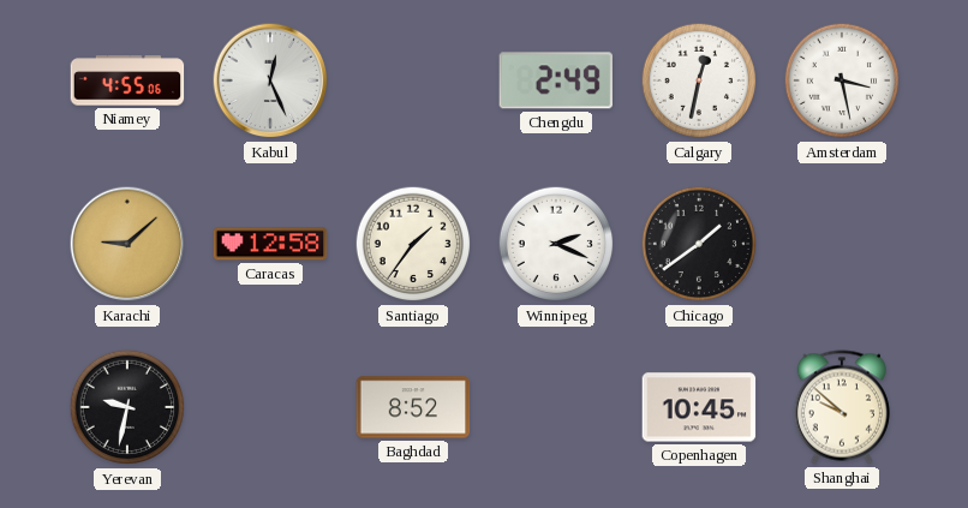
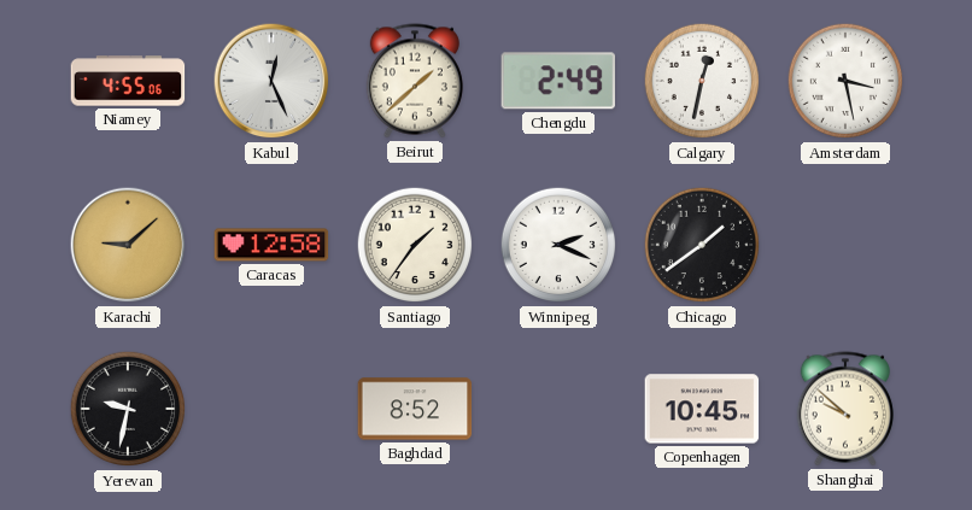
Beirut: none -> 1:38
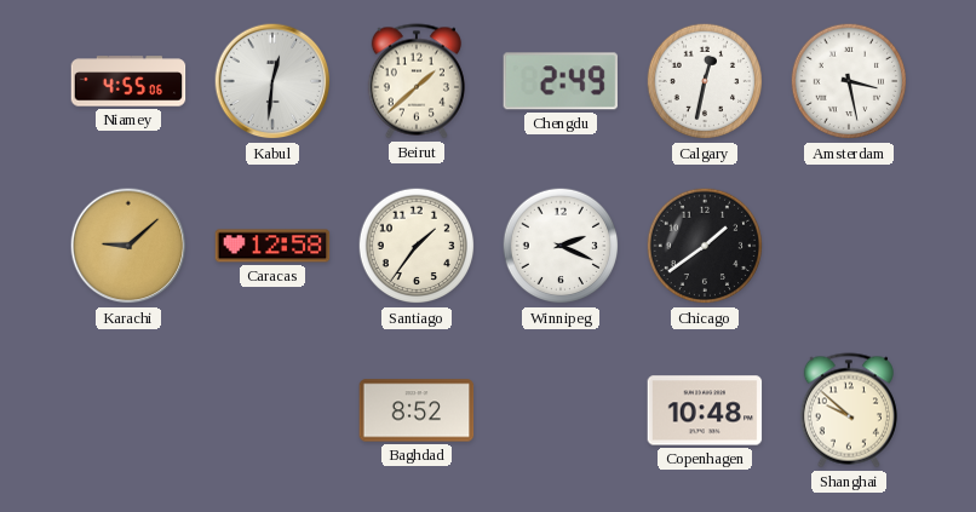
Kabul: 12:26 -> 12:31
Yerevan: 9:32 -> none
Copenhagen: 10:45 -> 10:48
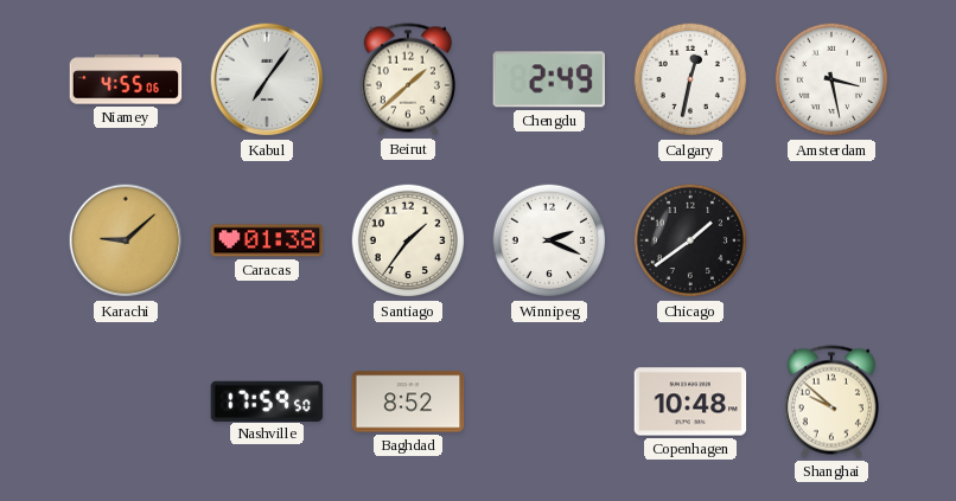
Kabul: 12:31 -> 7:06
Caracas: 12:58 -> 01:38
Nashville: none -> 17:59
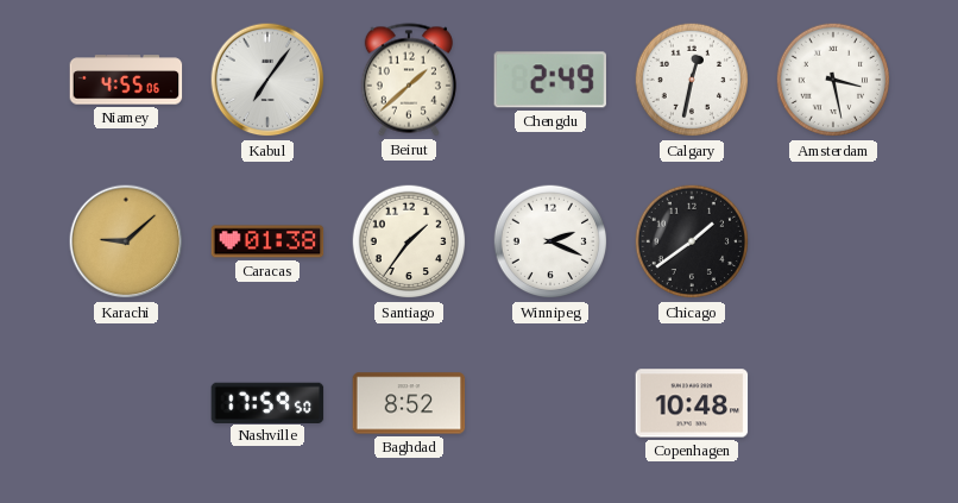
Shanghai: 9:52 -> none
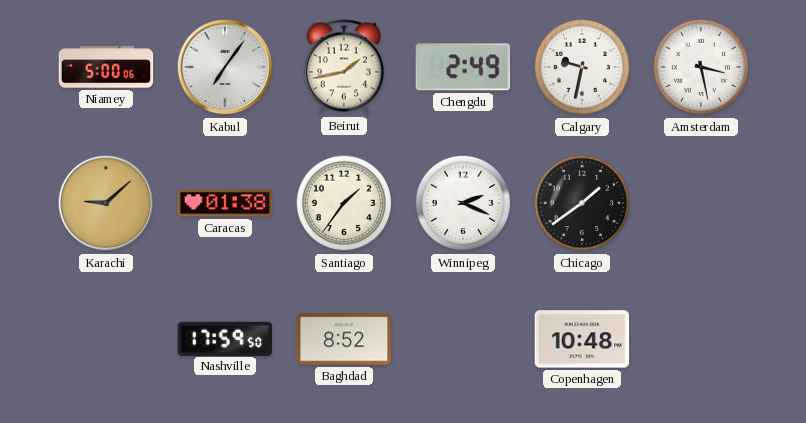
Niamey: 4:55 -> 5:00
Beirut: 1:38 -> 1:43
Calgary: 12:32 -> 9:32
